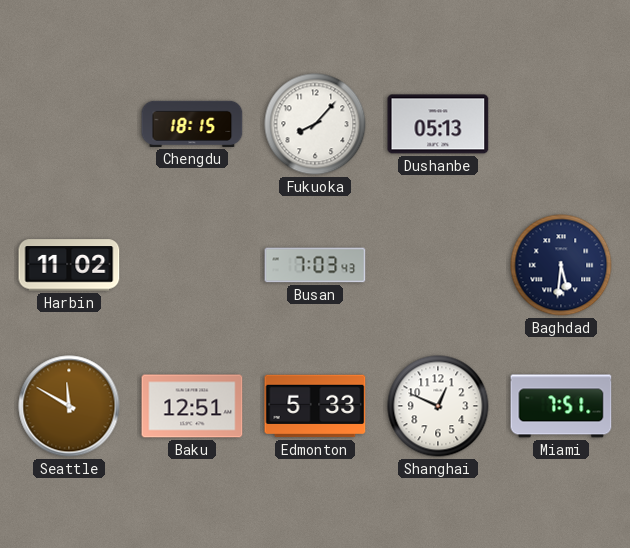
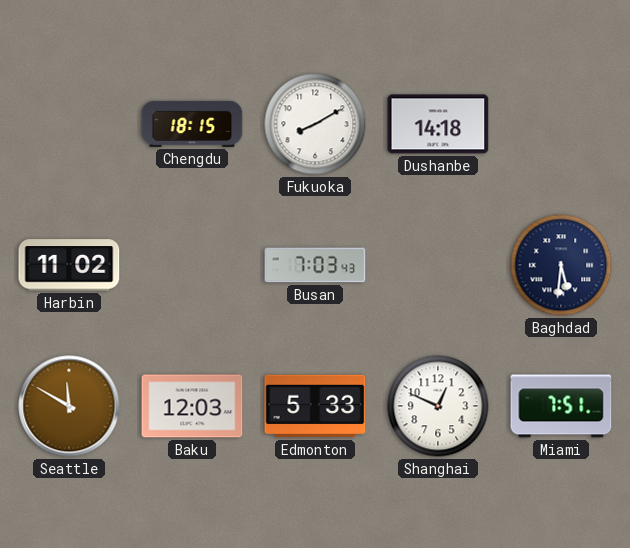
Fukuoka: 8:07 -> 8:10
Dushanbe: 05:13 -> 14:18
Baku: 12:51 -> 12:03
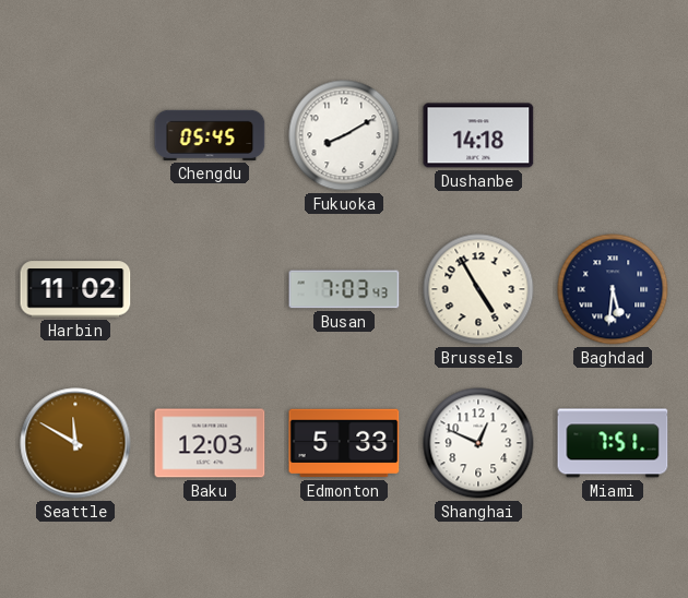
Chengdu: 18:15 -> 05:45
Brussels: none -> 4:55
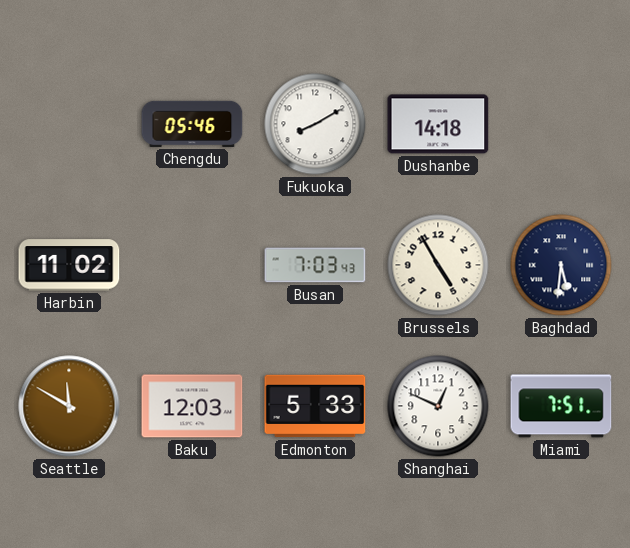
Chengdu: 05:45 -> 05:46
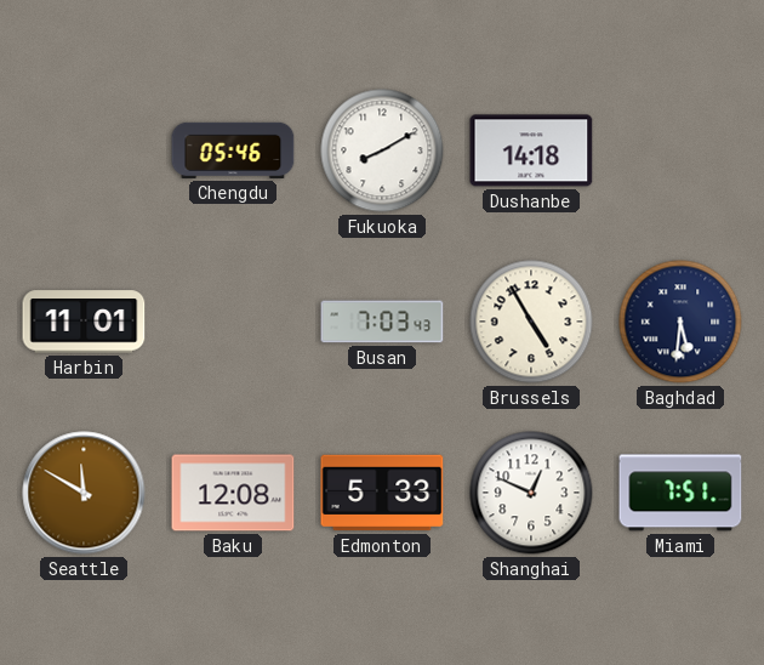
Harbin: 11:02 -> 11:01
Baku: 12:03 -> 12:08
